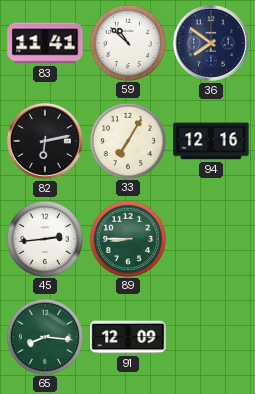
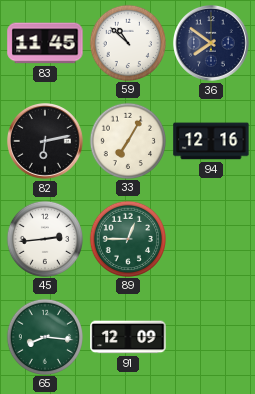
83: 11:41 -> 11:45
89: 8:45 -> 12:45
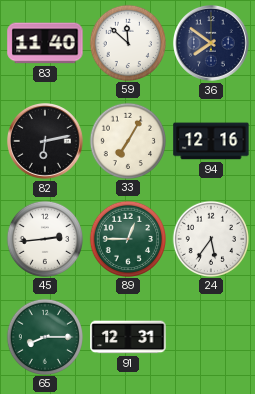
83: 11:45 -> 11:40
59: 10:52 -> 11:52
24: none -> 5:36
65: 8:16 -> 8:15
91: 12:09 -> 12:31
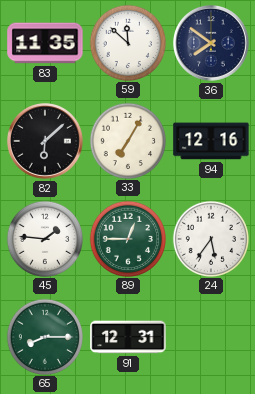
83: 11:40 -> 11:35
82: 6:13 -> 6:08
45: 2:44 -> 1:46
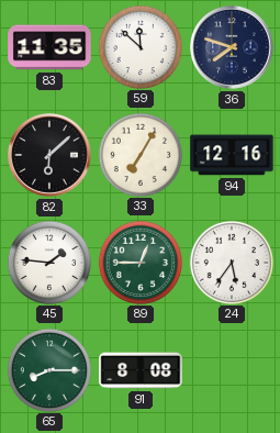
36: 7:51 -> 7:48
91: 12:31 -> 8:08
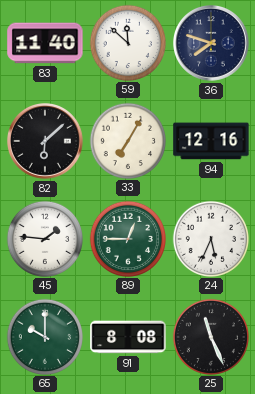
83: 11:35 -> 11:40
24: 5:36 -> 5:34
65: 8:15 -> 10:00
25: none -> 11:26
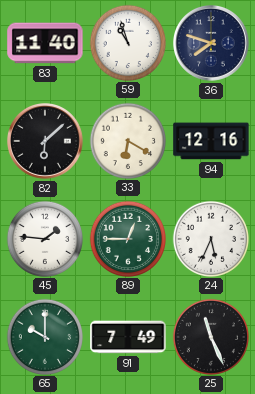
59: 11:52 -> 10:57
33: 7:05 -> 6:20
91: 8:08 -> 7:49
